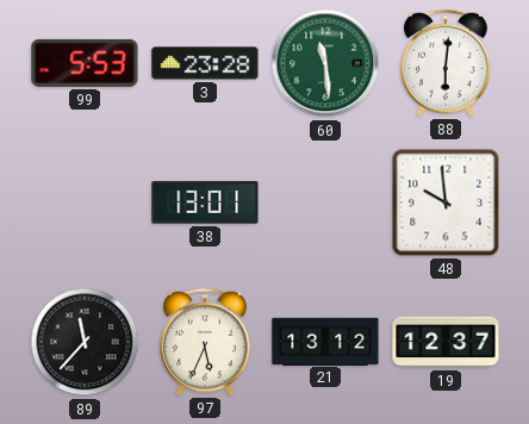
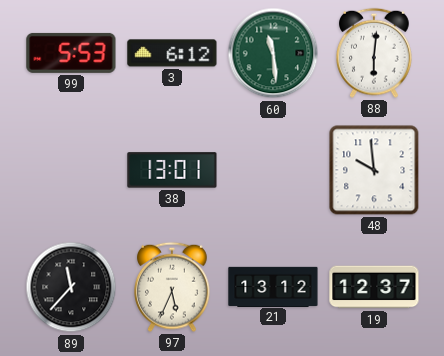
3: 23:28 -> 6:12
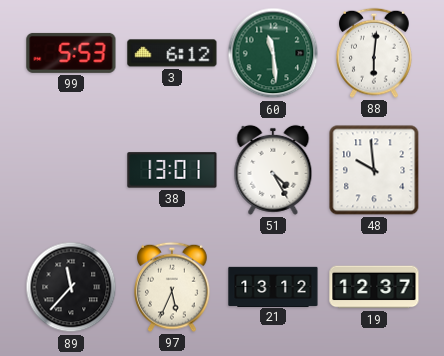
51: none -> 4:25
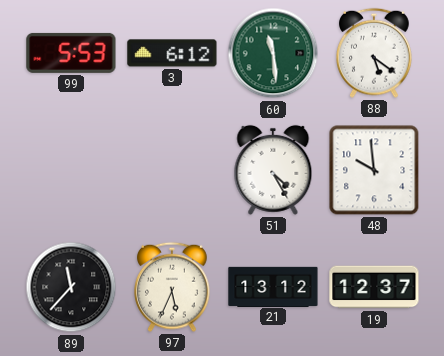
88: 6:01 -> 5:21
38: 13:01 -> none
